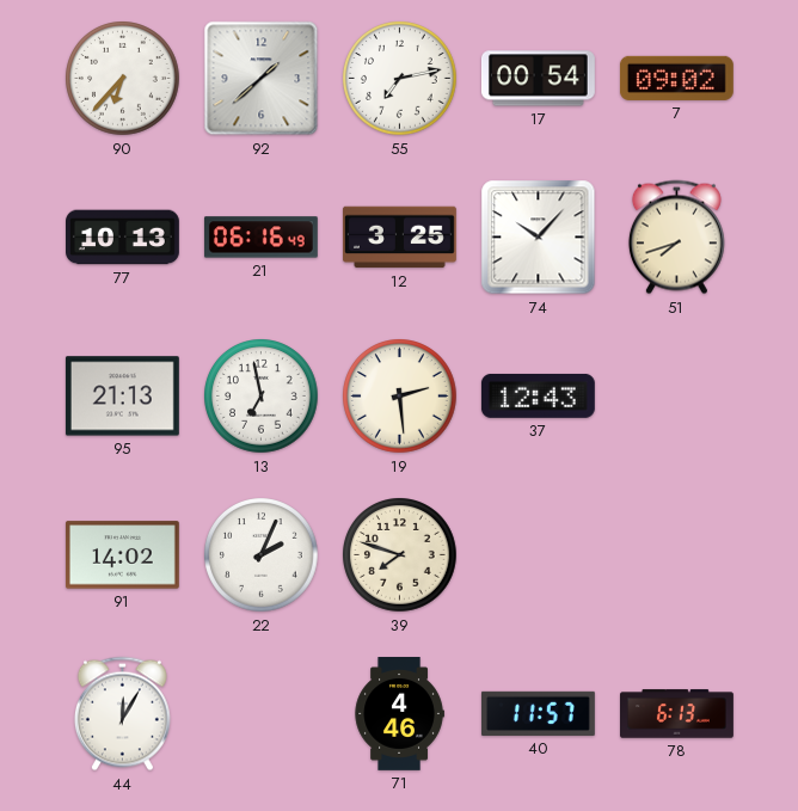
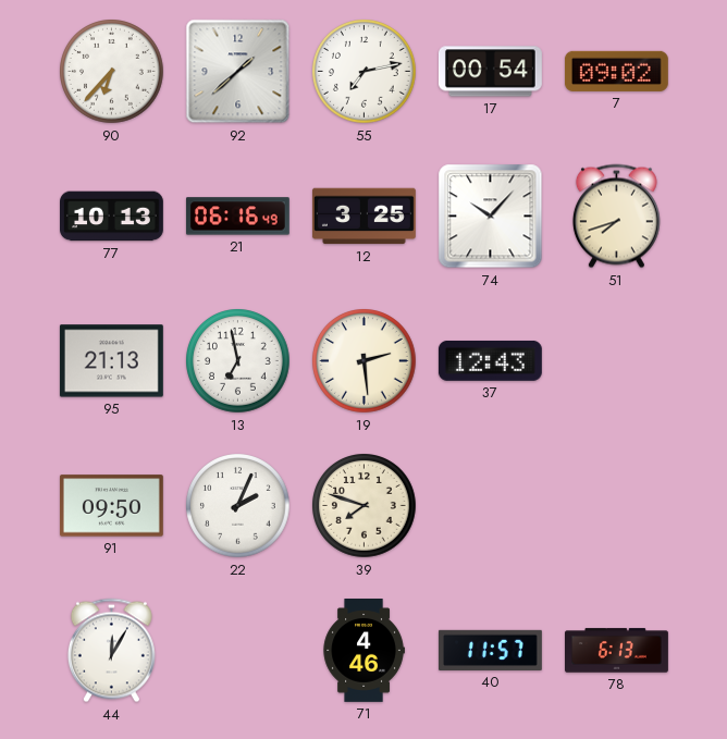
91: 14:02 -> 09:50
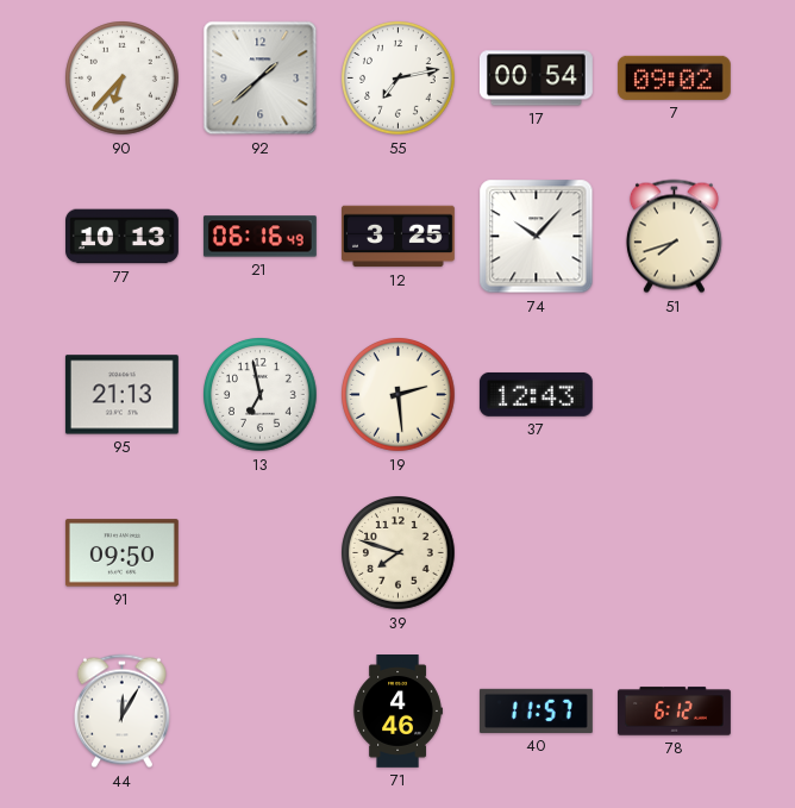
22: 2:04 -> none
78: 6:13 -> 6:12
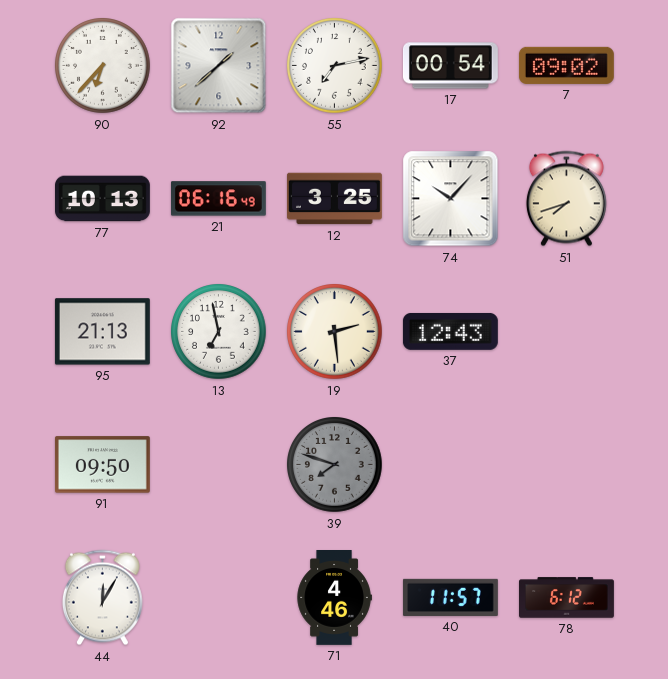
39 dial: cream -> grey
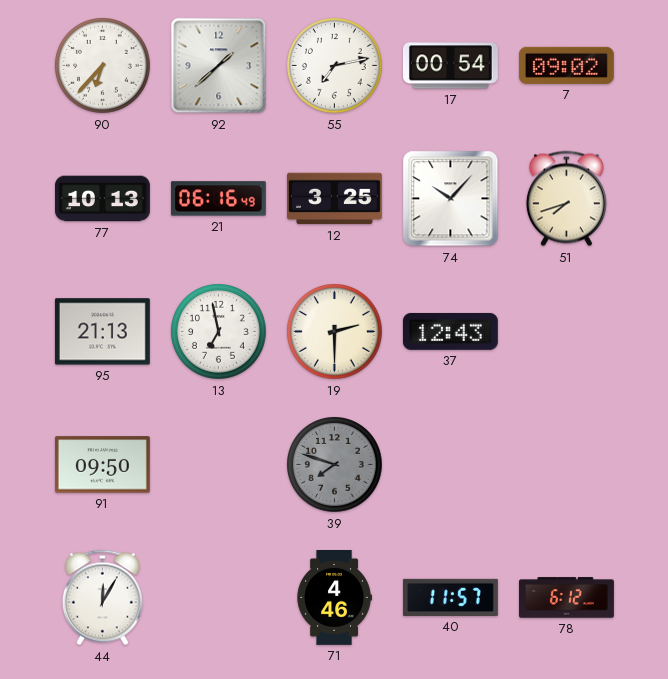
19: 2:29 -> 2:30
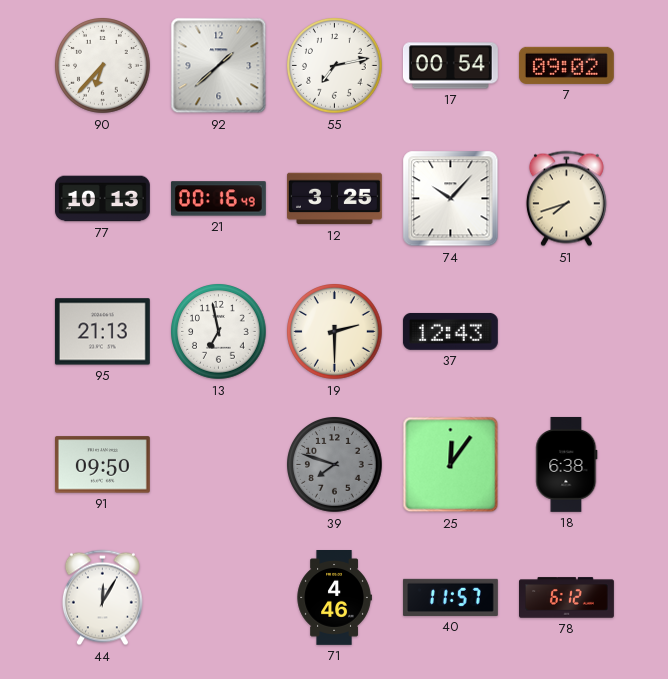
21: 06:16 -> 00:16
25: none -> 12:06
18: none -> 6:38
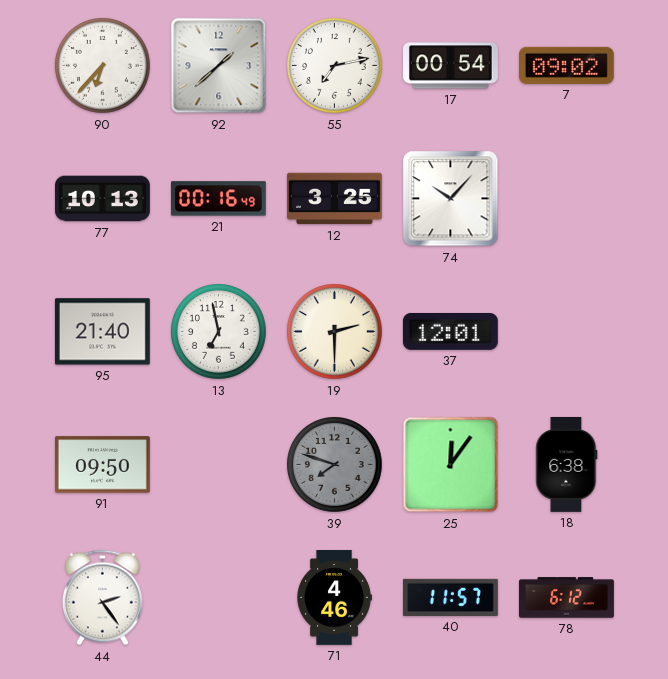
51: 7:42 -> none
95: 21:13 -> 21:40
37: 12:43 -> 12:01
44: 12:05 -> 2:24
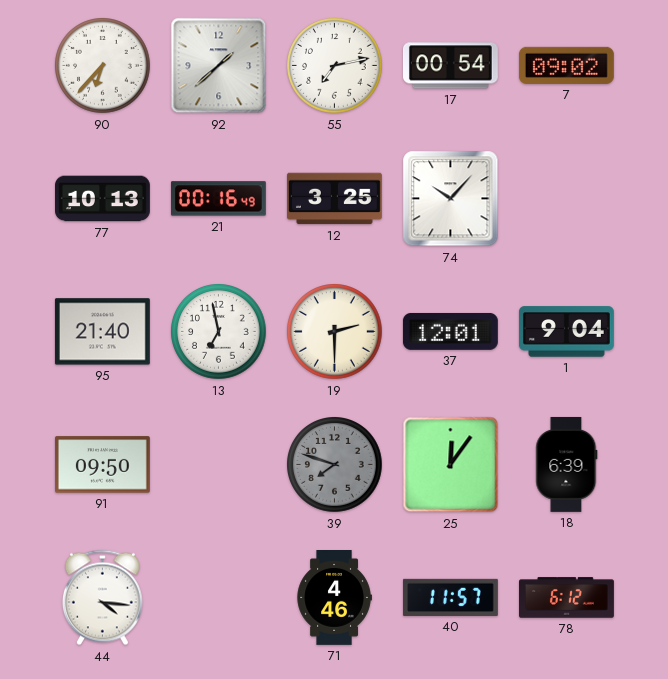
1: none -> 9:04
18: 6:38 -> 6:39
44: 2:24 -> 4:16
